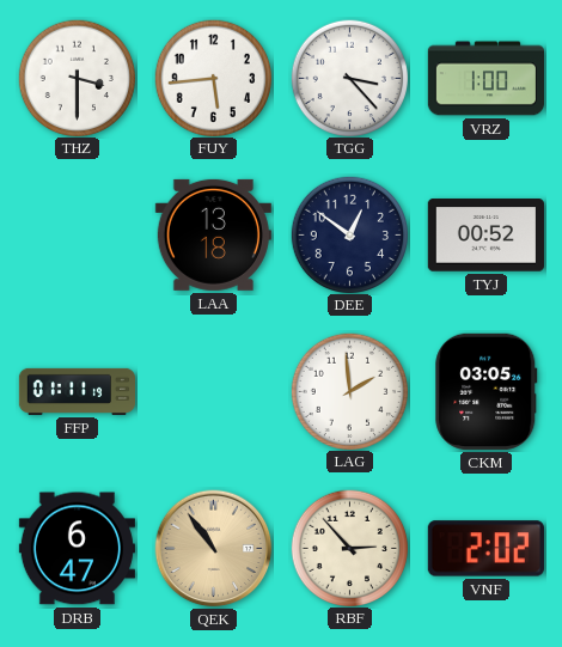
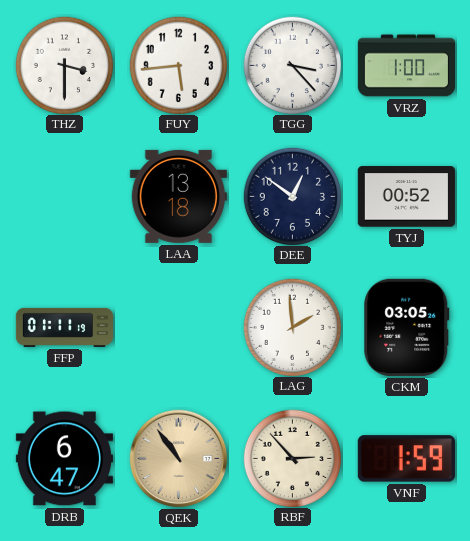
VNF: 2:02 -> 1:59
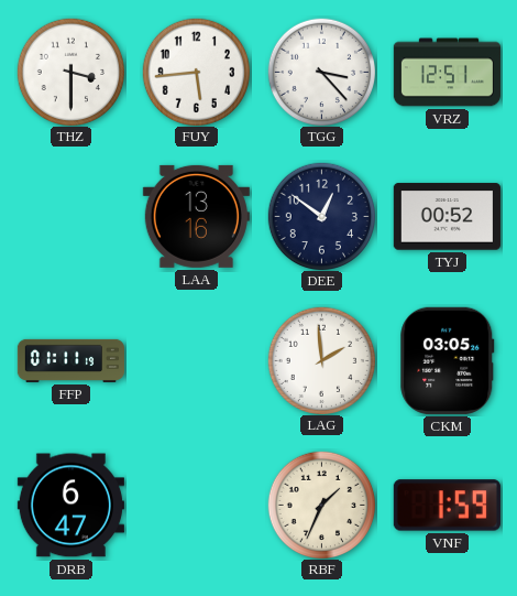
VRZ: 1:00 -> 12:51
LAA: 13:18 -> 13:16
QEK: 10:54 -> none
RBF: 2:53 -> 1:34
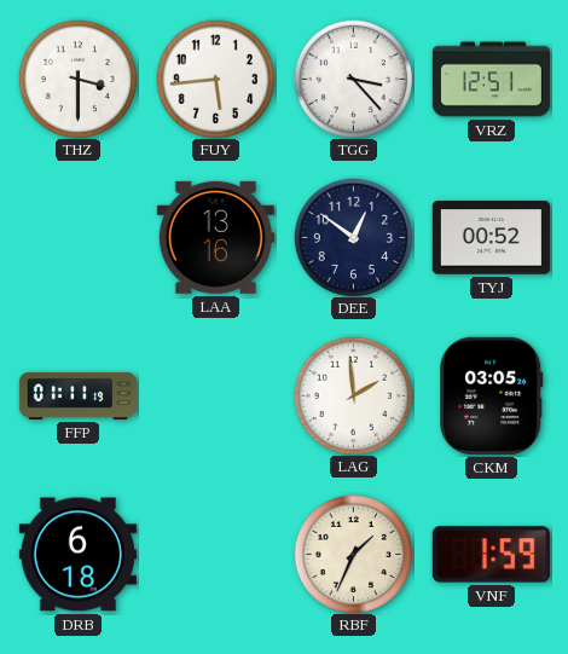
DRB: 6:47 -> 6:18
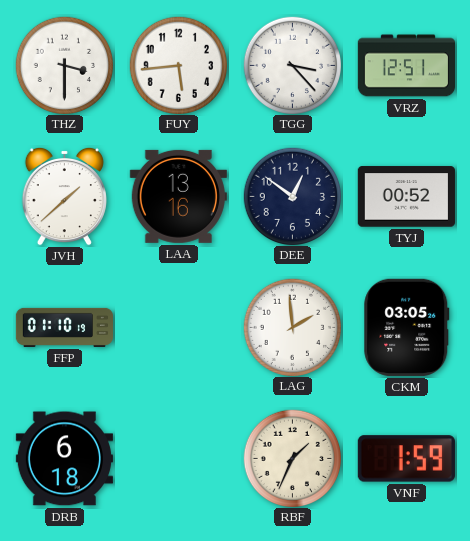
JVH: none -> 1:38
FFP: 01:11 -> 01:10
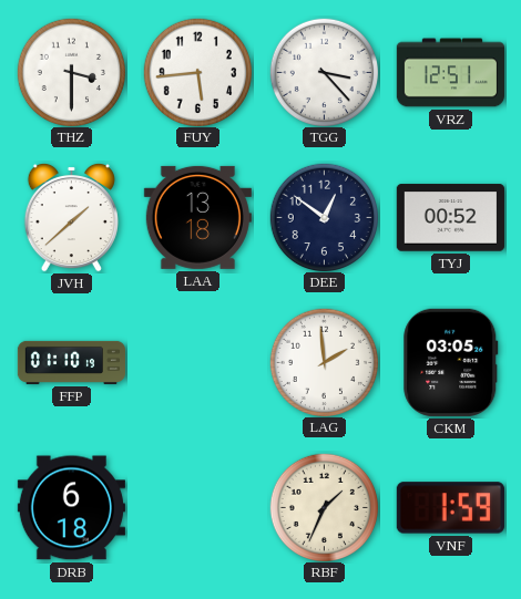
LAA: 13:16 -> 13:18
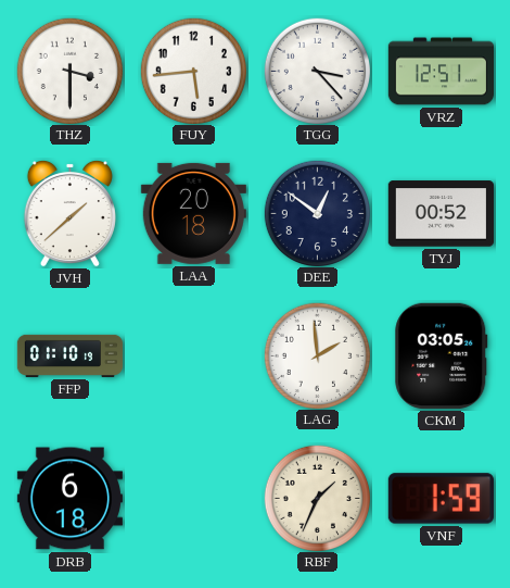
LAA: 13:18 -> 20:18
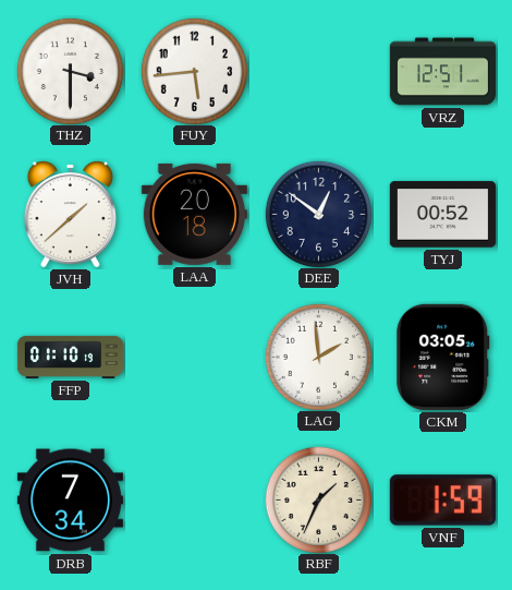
TGG: 3:23 -> none
DRB: 6:18 -> 7:34
